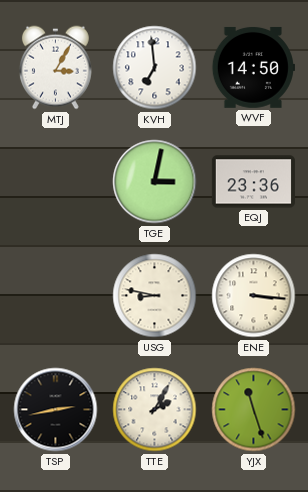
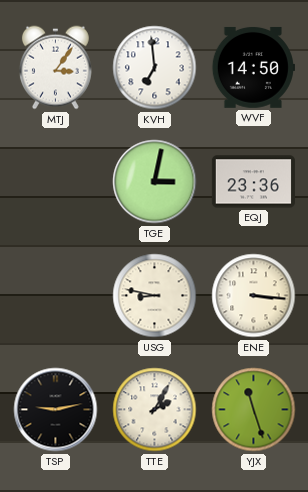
MTJ: 3:05 -> 3:06
TSP: 2:43 -> 9:13
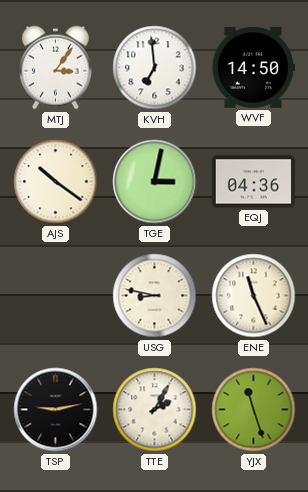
AJS: none -> 10:21
EQJ: 23:36 -> 04:36
ENE: 3:16 -> 11:26
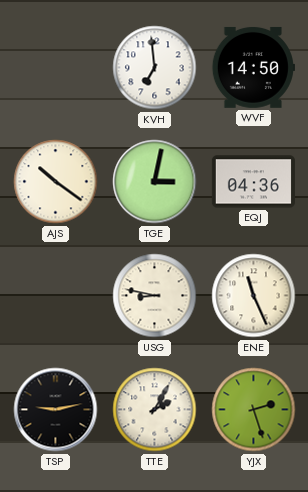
MTJ: 3:06 -> none
YJX: 11:27 -> 2:27
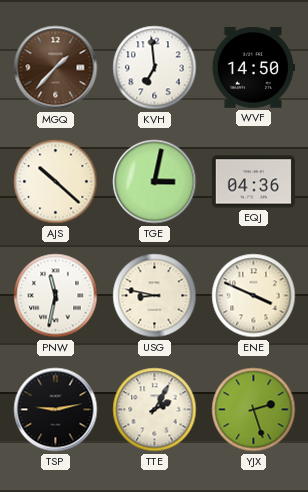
MGQ: none -> 1:37
AJS: 10:21 -> 10:22
PNW: none -> 11:32
ENE: 11:26 -> 3:49
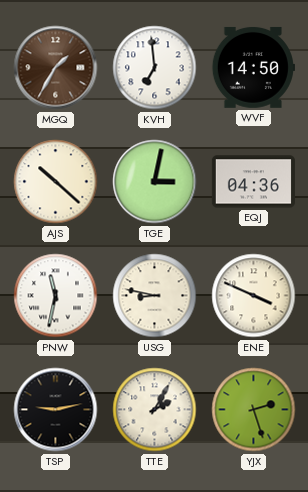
MGQ: 1:37 -> 1:35
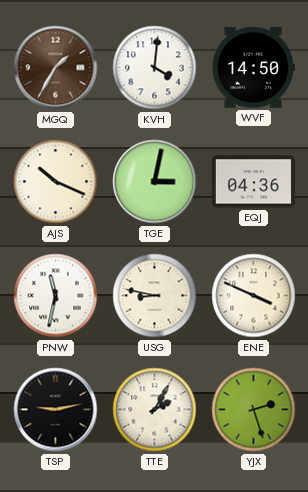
KVH: 6:59 -> 4:01
AJS: 10:22 -> 10:19
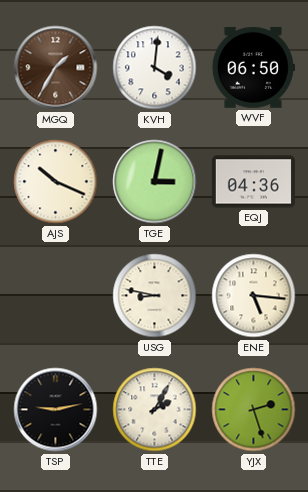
WVF: 14:50 -> 06:50
PNW: 11:32 -> none
ENE: 3:49 -> 5:16
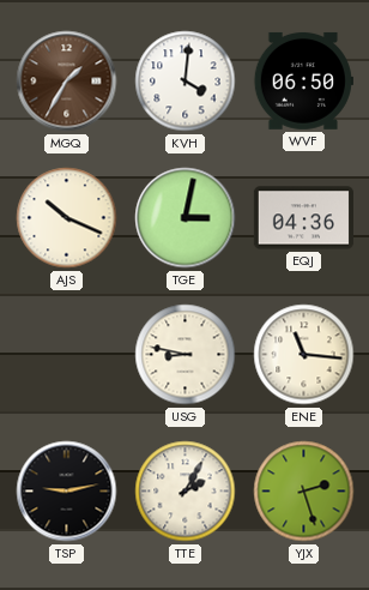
ENE: 5:16 -> 11:16
